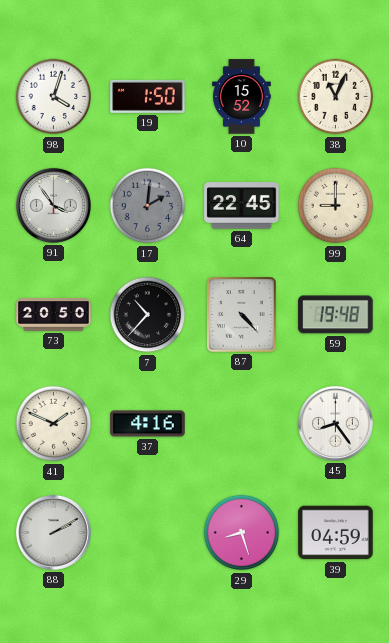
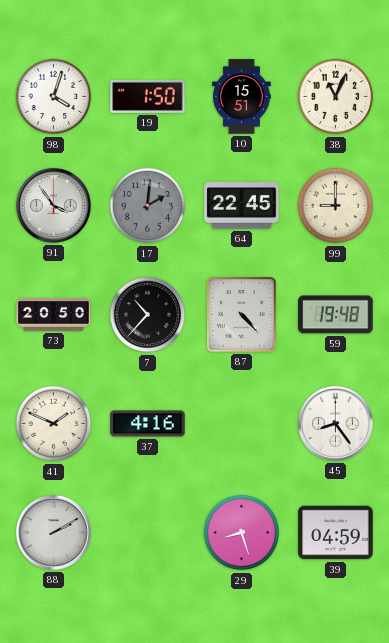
10: 15:52 -> 15:51
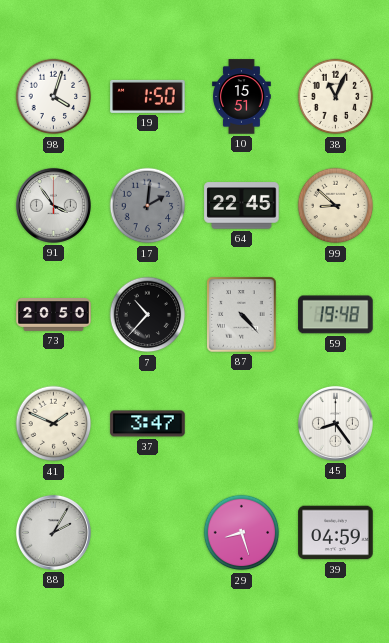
99: 9:00 -> 8:52
37: 4:16 -> 3:47
88: 2:10 -> 2:05
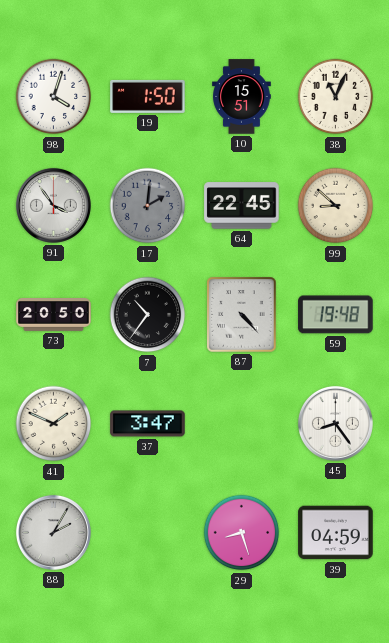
7: 10:37 -> 10:36
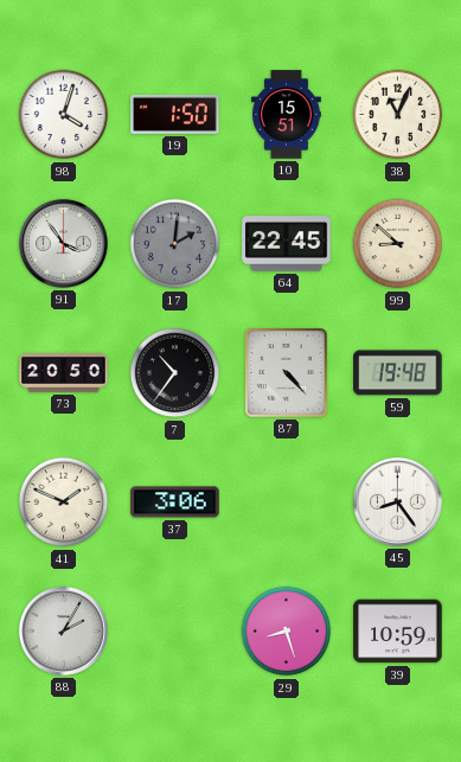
37: 3:47 -> 3:06
39: 04:59 -> 10:59
